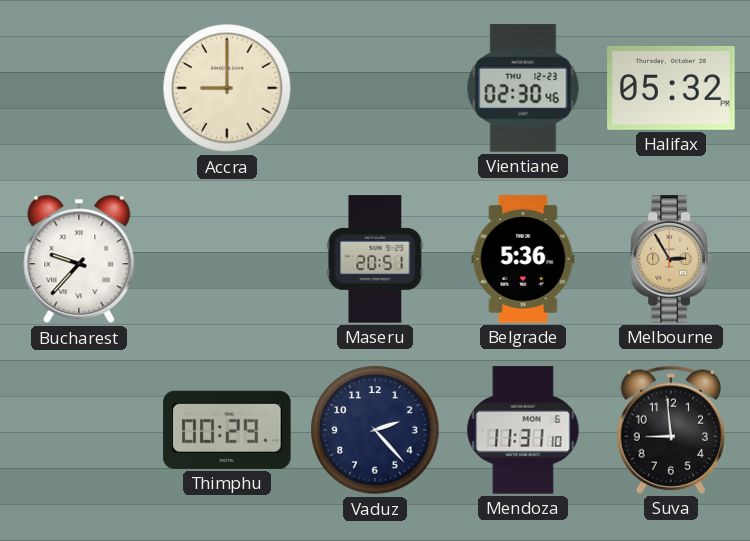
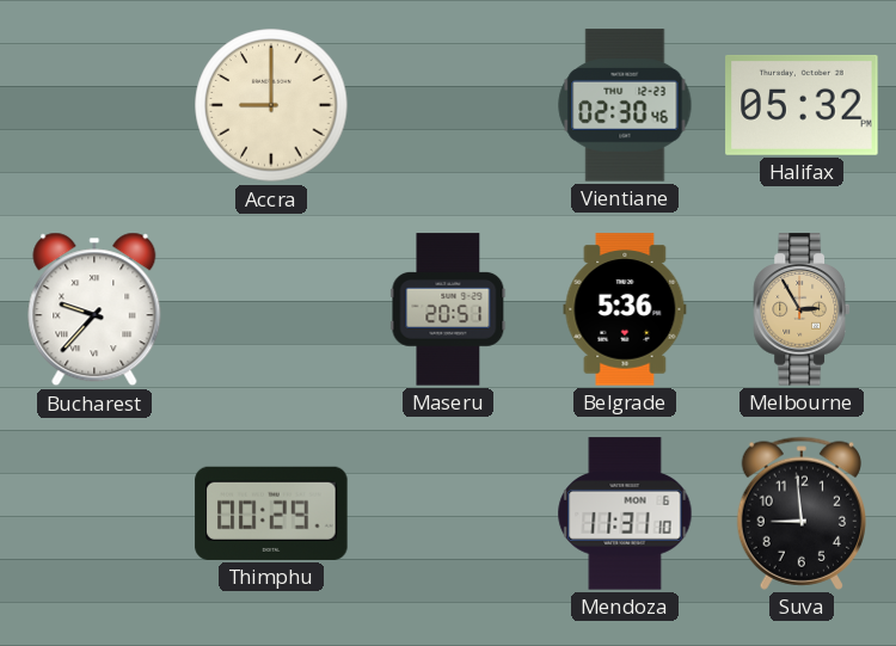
Vaduz: 2:23 -> none
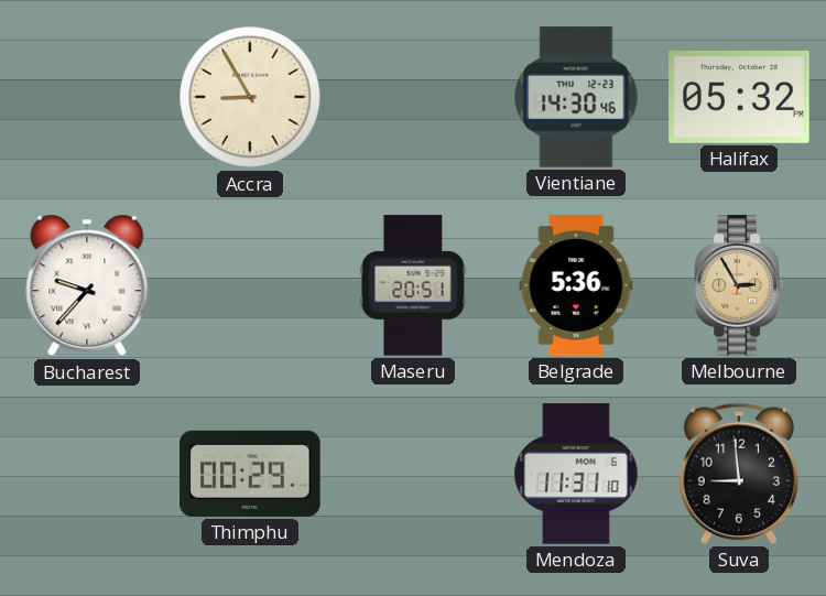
Accra: 9:00 -> 8:55
Vientiane: 02:30 -> 14:30
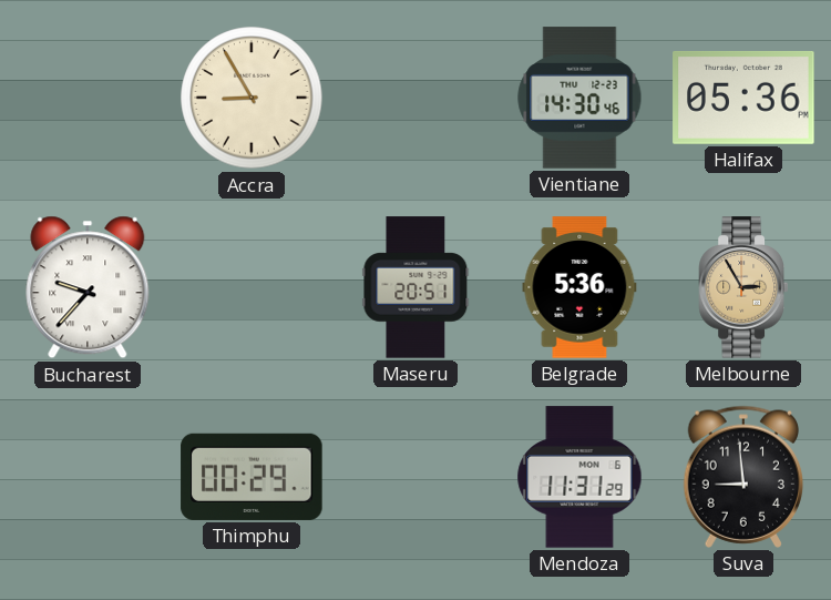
Halifax: 05:32 -> 05:36
Mendoza: 11:31:10 -> 11:31:29
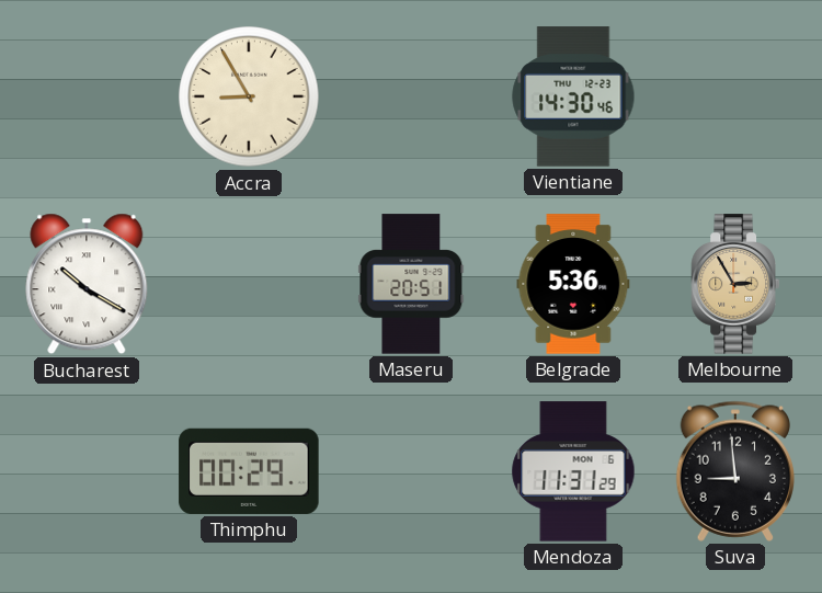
Halifax: 05:36 -> none
Bucharest: 9:37 -> 10:20
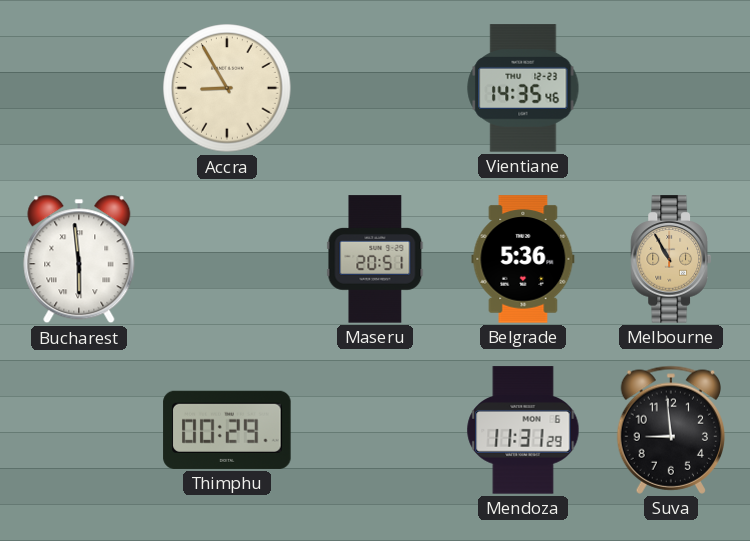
Vientiane: 14:30 -> 14:35
Bucharest: 10:20 -> 5:59
Melbourne: 2:55 -> 10:55
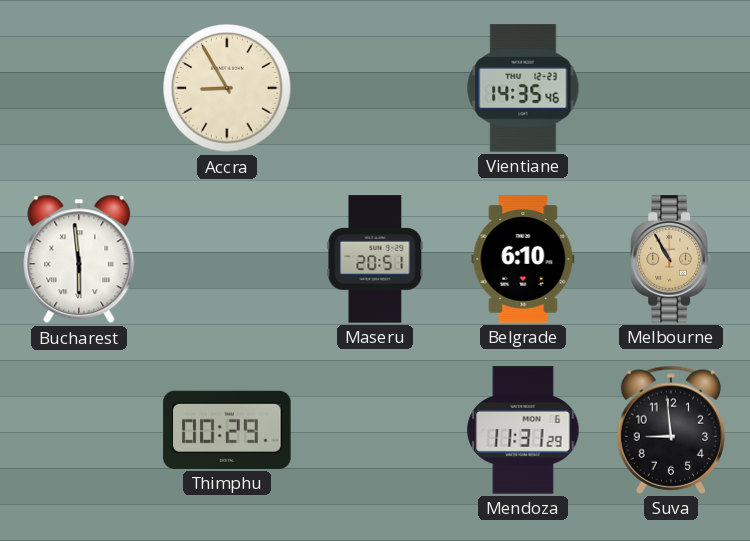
Belgrade: 5:36 -> 6:10
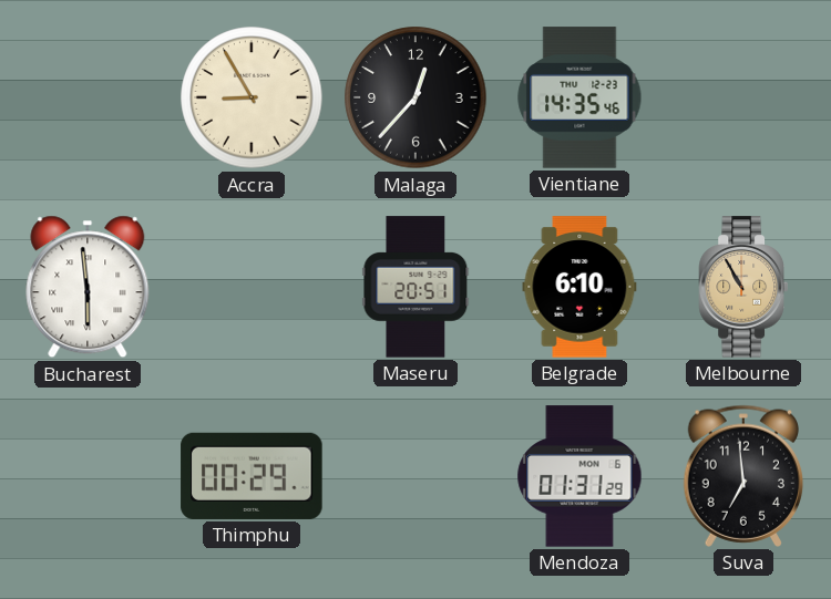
Malaga: none -> 12:37
Mendoza: 11:31 -> 01:31
Suva: 8:59 -> 6:59
